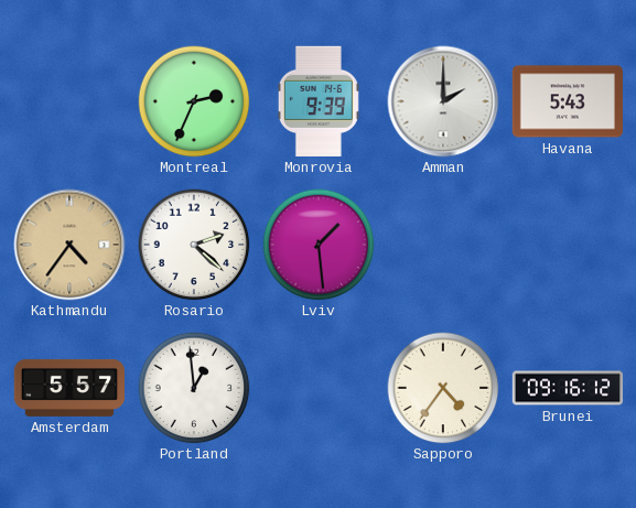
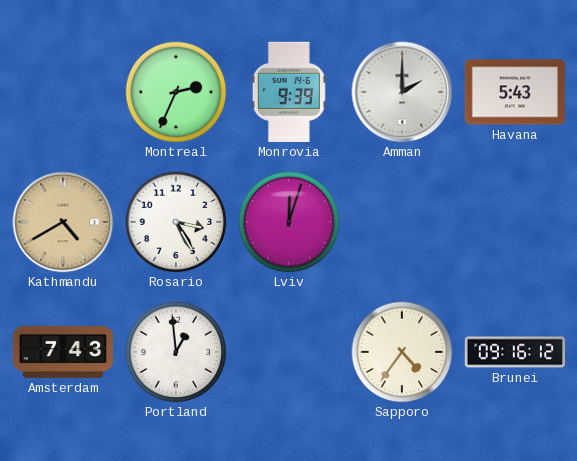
Kathmandu: 4:36 -> 4:40
Rosario: 2:22 -> 3:25
Lviv: 1:29 -> 12:03
Amsterdam: 5:57 -> 7:43
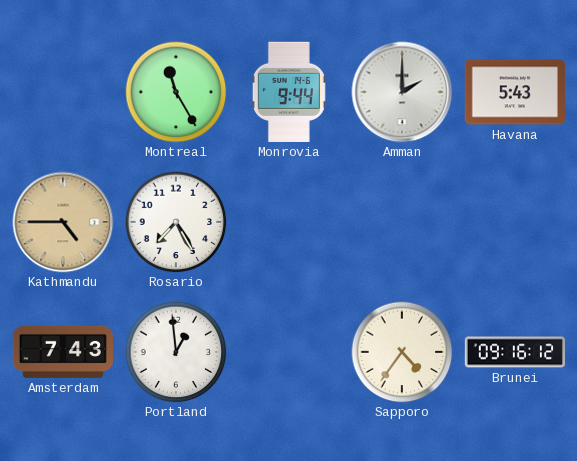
Montreal: 2:34 -> 11:25
Monrovia: 9:39 -> 9:44
Kathmandu: 4:40 -> 4:45
Rosario: 3:25 -> 7:25
Lviv: 12:03 -> none
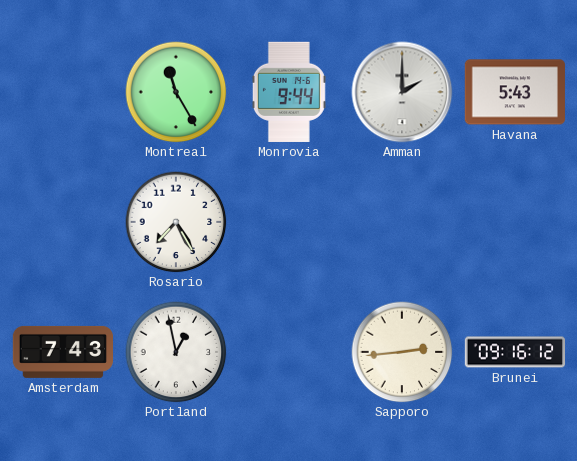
Kathmandu: 4:45 -> none
Portland: 12:59 -> 12:58
Sapporo: 4:36 -> 2:44
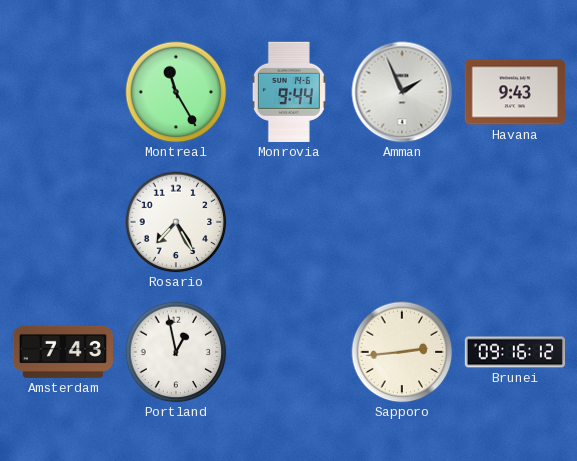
Amman: 2:00 -> 1:56
Havana: 5:43 -> 9:43
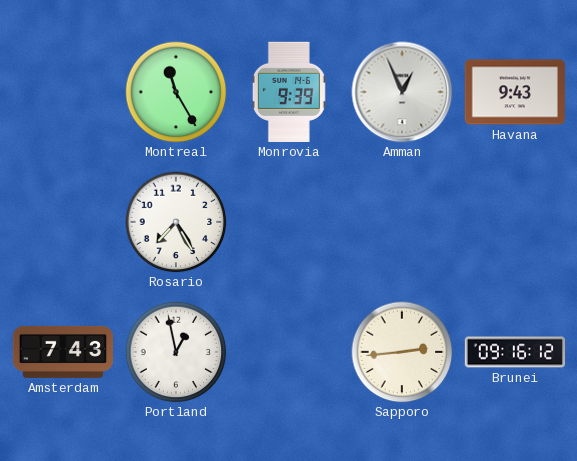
Monrovia: 9:44 -> 9:39
Amman: 1:56 -> 12:56
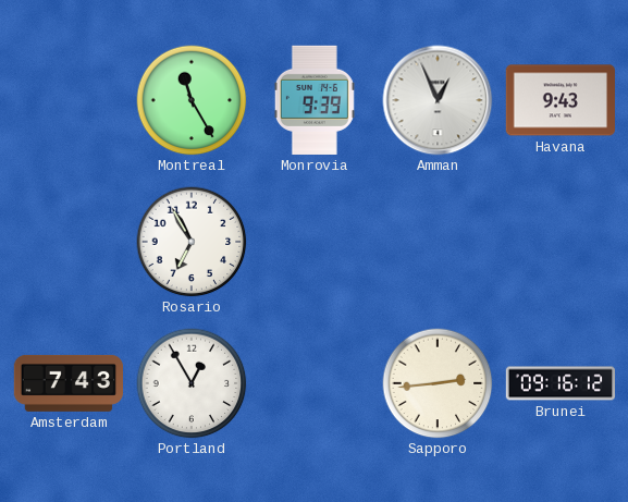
Rosario: 7:25 -> 6:55
Portland: 12:58 -> 12:55
